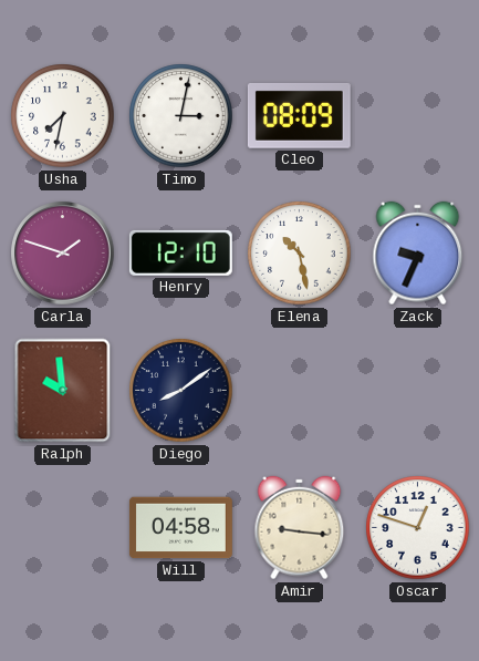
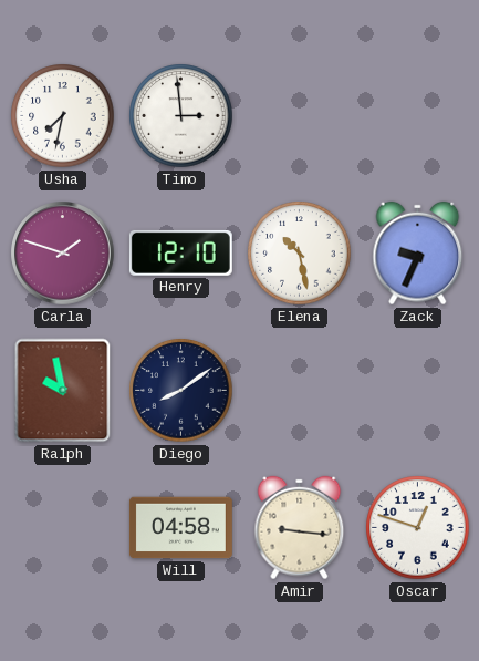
Timo: 3:02 -> 2:59
Cleo: 08:09 -> none
Ralph: 9:59 -> 9:58
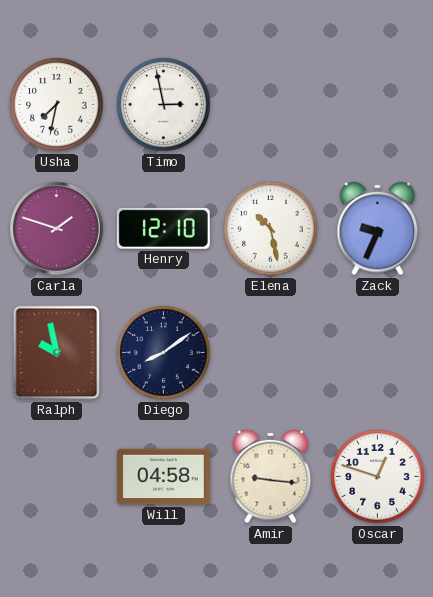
Timo: 2:59 -> 2:58
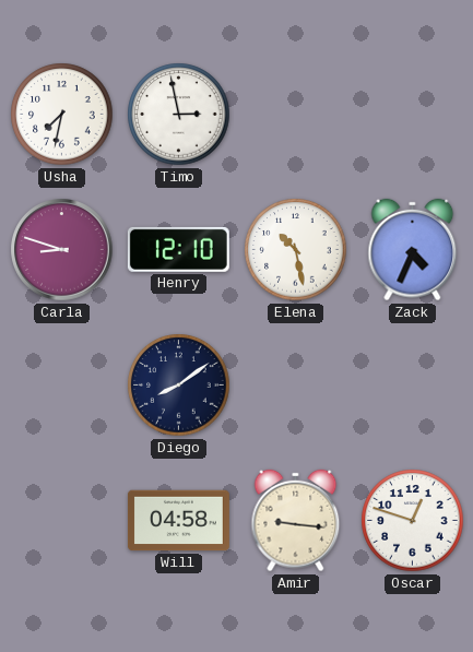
Carla: 1:48 -> 8:48
Zack: 9:34 -> 4:34
Ralph: 9:58 -> none
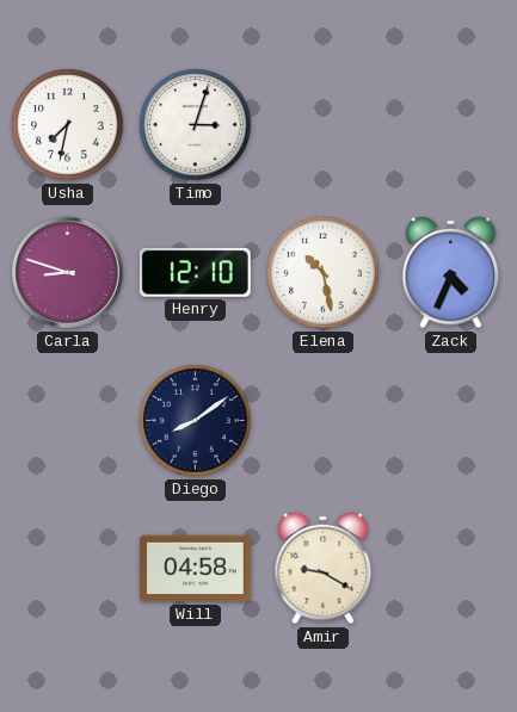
Timo: 2:58 -> 3:03
Amir: 9:16 -> 9:20
Oscar: 12:48 -> none
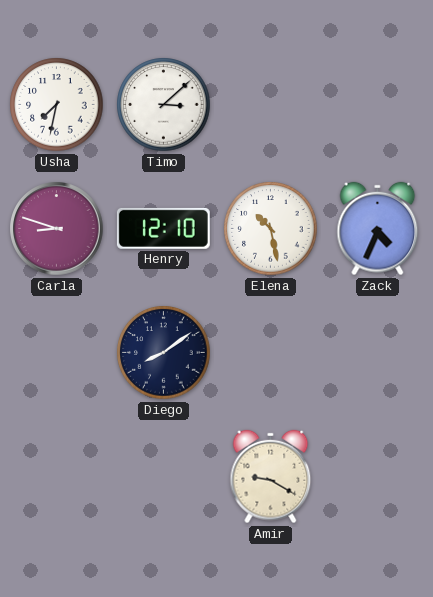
Timo: 3:03 -> 3:08
Will: 04:58 -> none
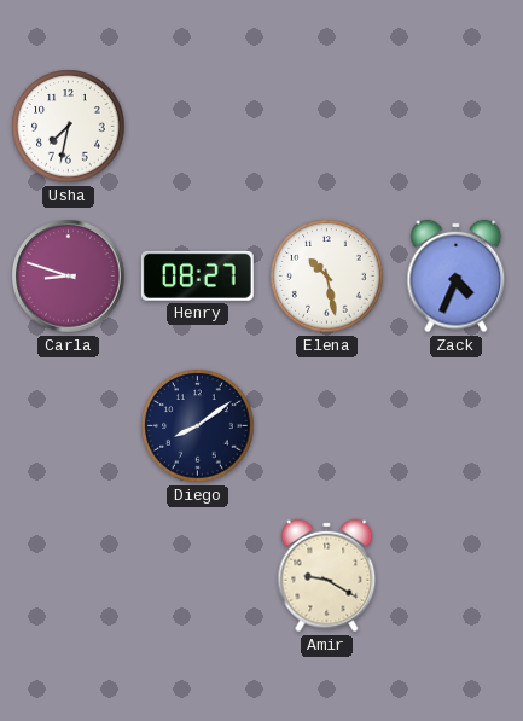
Timo: 3:08 -> none
Henry: 12:10 -> 08:27
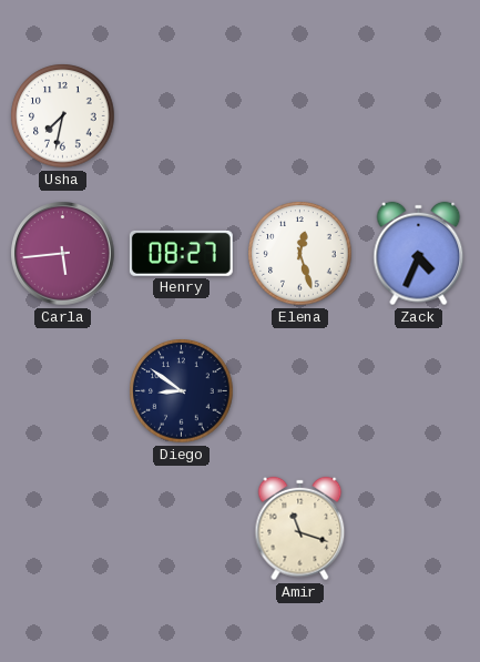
Carla: 8:48 -> 5:44
Elena: 10:28 -> 12:27
Diego: 8:09 -> 8:51
Amir: 9:20 -> 11:18
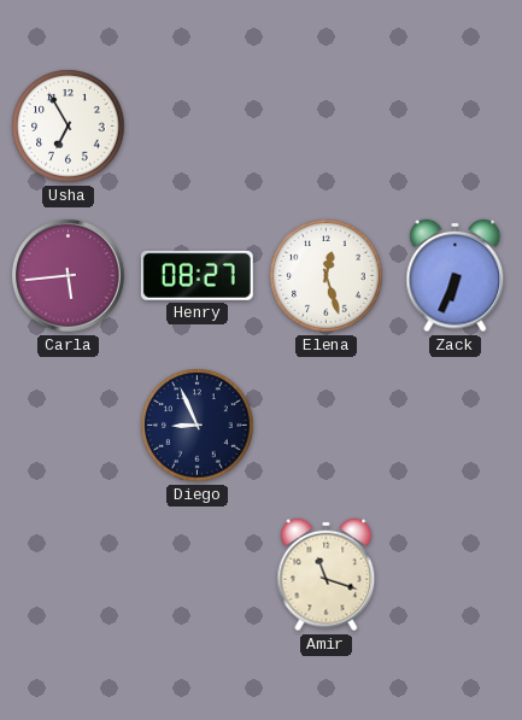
Usha: 7:32 -> 6:55
Zack: 4:34 -> 6:34
Diego: 8:51 -> 8:56
